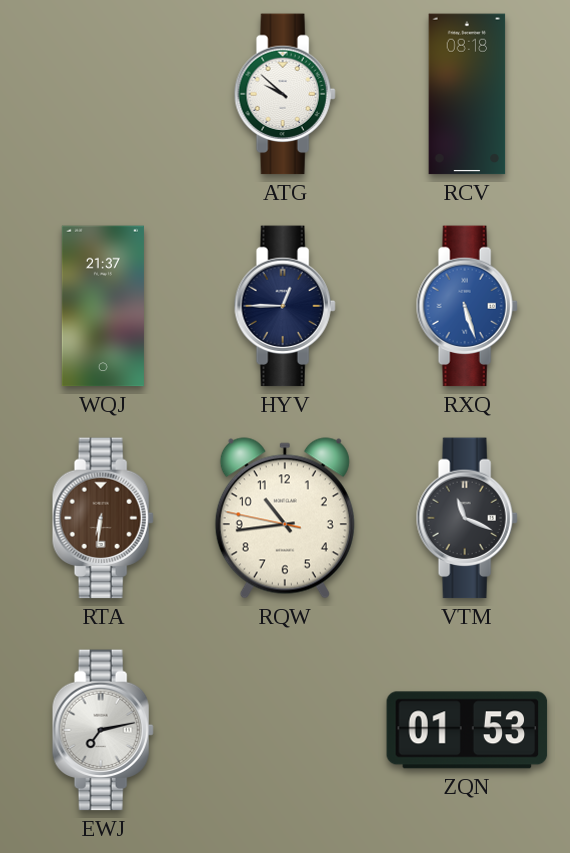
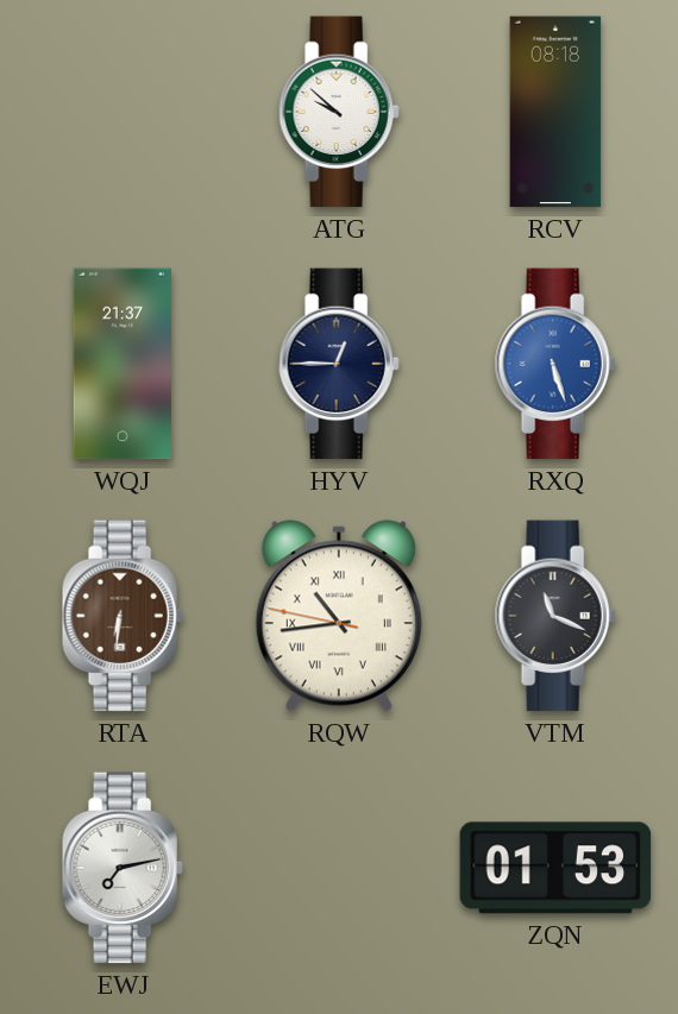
RQW numerals: Arabic -> Roman
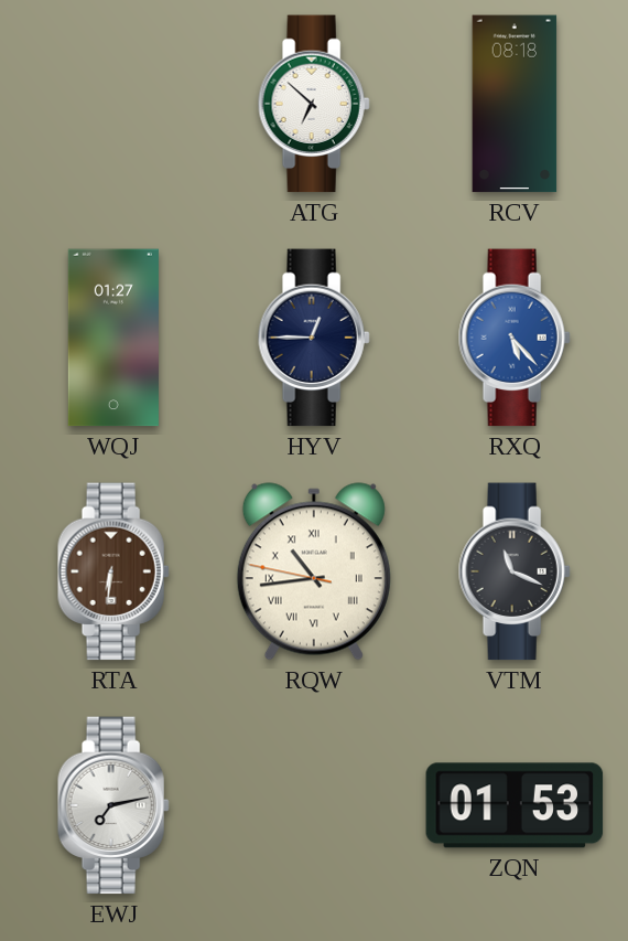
ATG: 9:52 -> 6:52
WQJ: 21:37 -> 01:27
RXQ: 5:27 -> 5:23
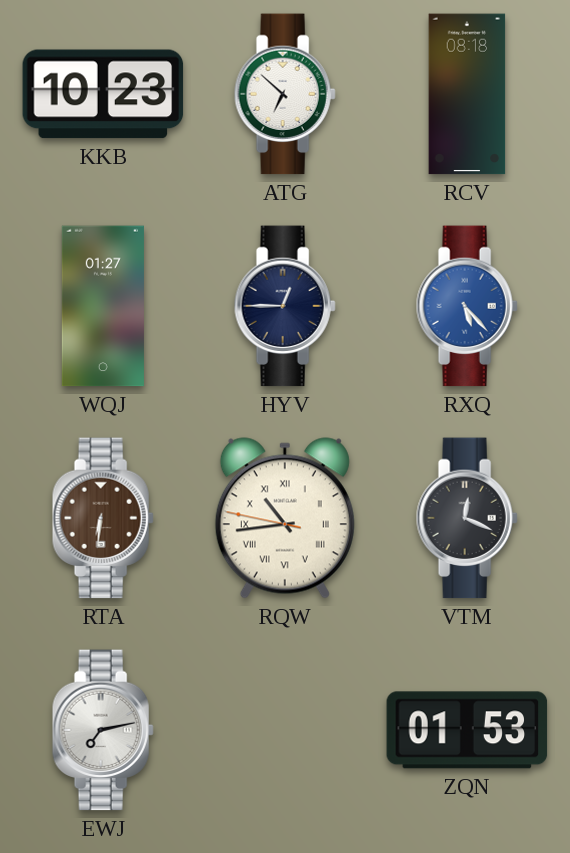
KKB: none -> 10:23
VTM: 11:19 -> 12:19
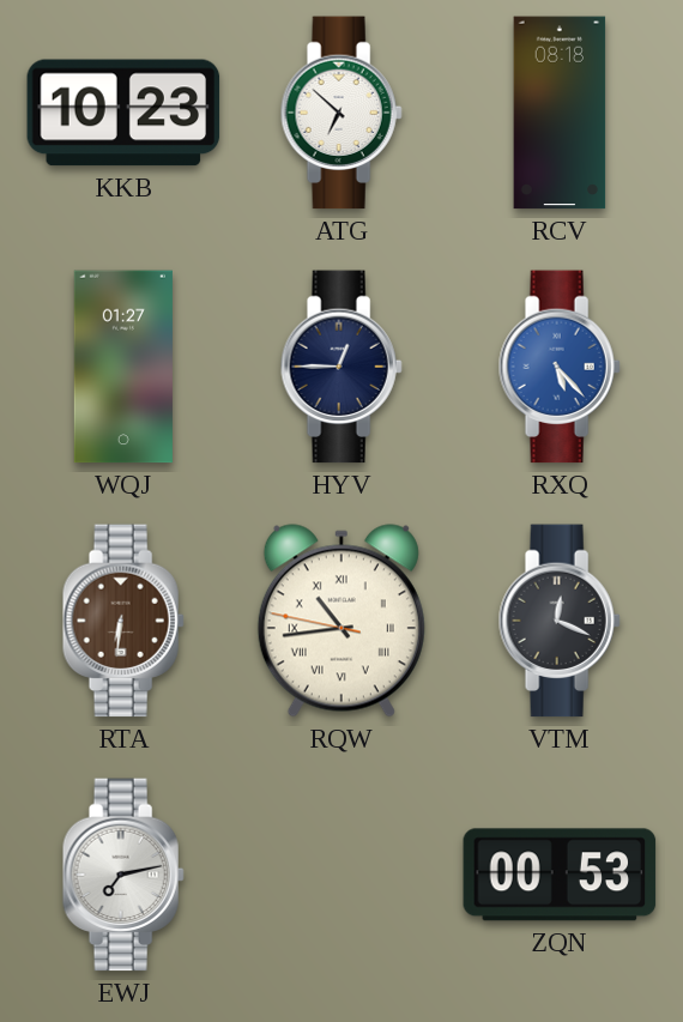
ZQN: 01:53 -> 00:53
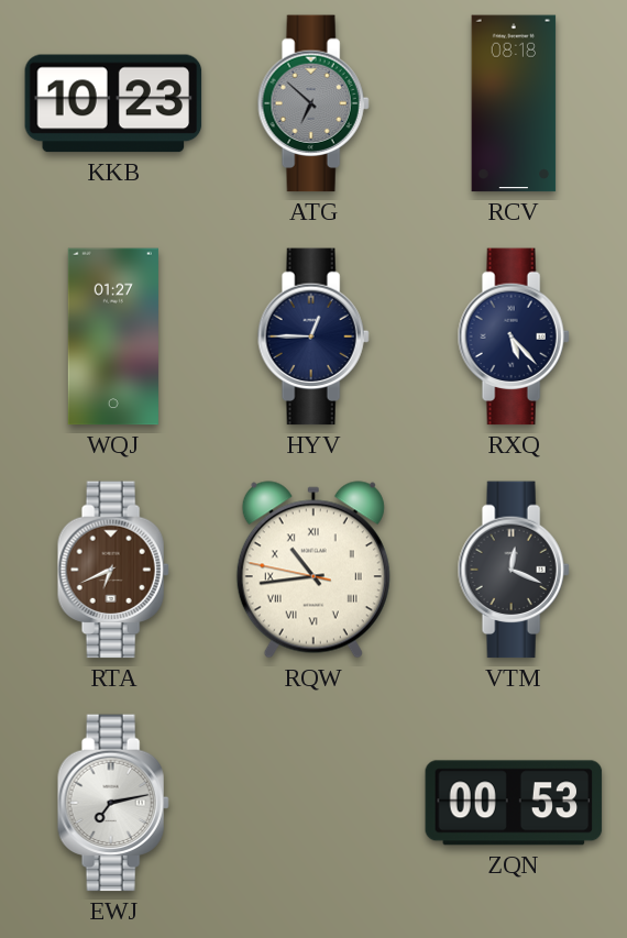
ATG dial: white -> grey
RXQ dial: blue -> navy
RTA: 6:31 -> 6:41
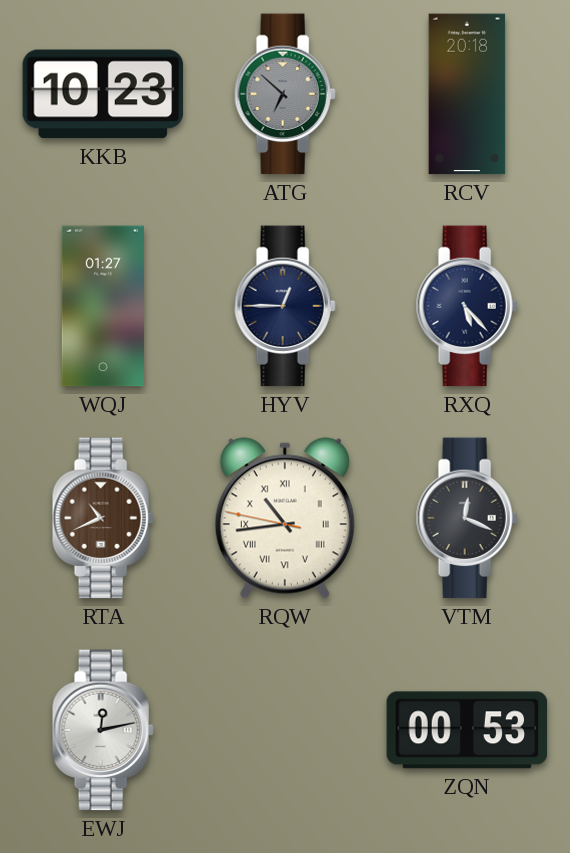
RCV: 08:18 -> 20:18
RTA: 6:41 -> 10:41
EWJ: 7:13 -> 12:13
